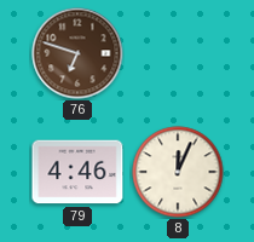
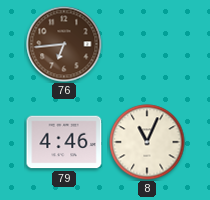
76: 6:48 -> 6:44
8: 12:04 -> 11:04
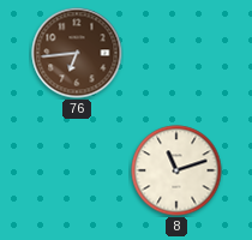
79: 4:46 -> none
8: 11:04 -> 11:12
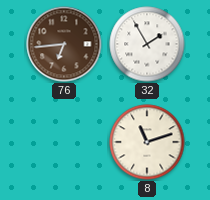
32: none -> 1:55
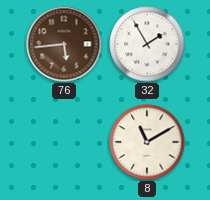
76: 6:44 -> 5:44
8: 11:12 -> 11:10
